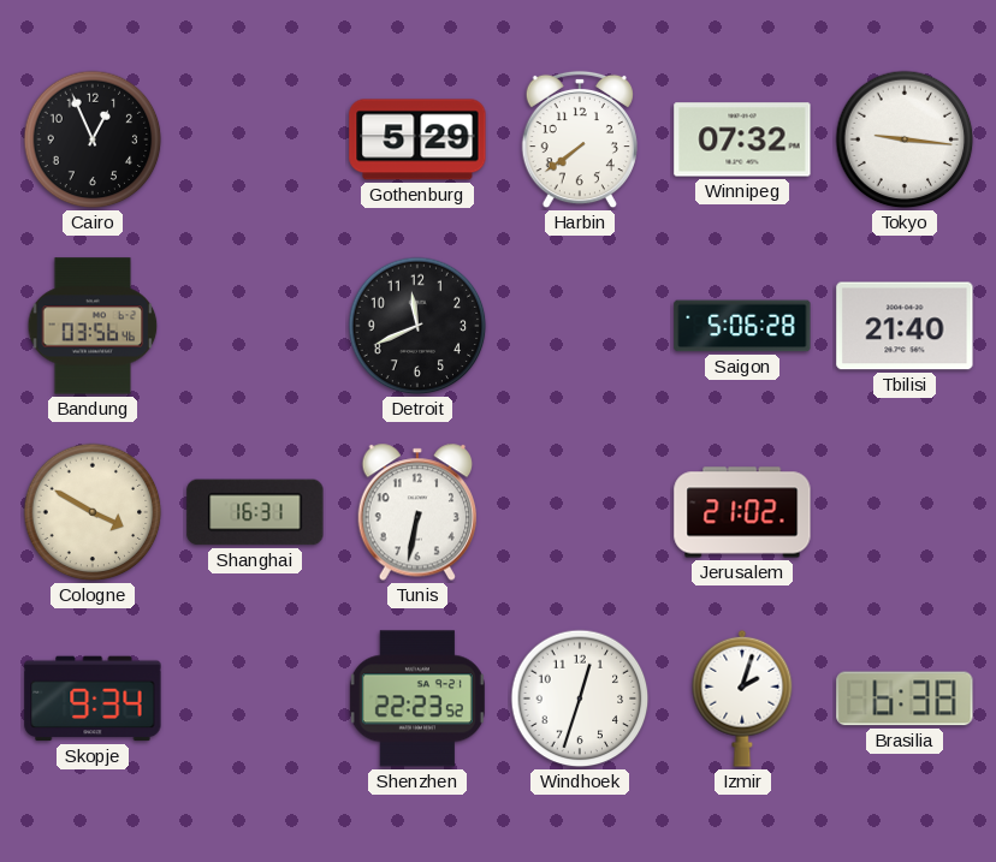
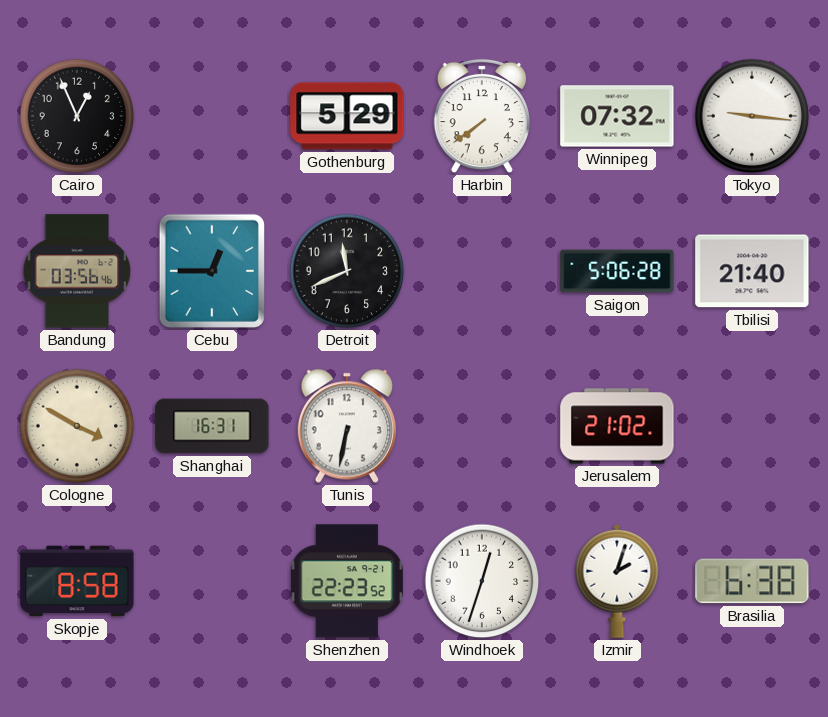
Cebu: none -> 12:45
Skopje: 9:34 -> 8:58
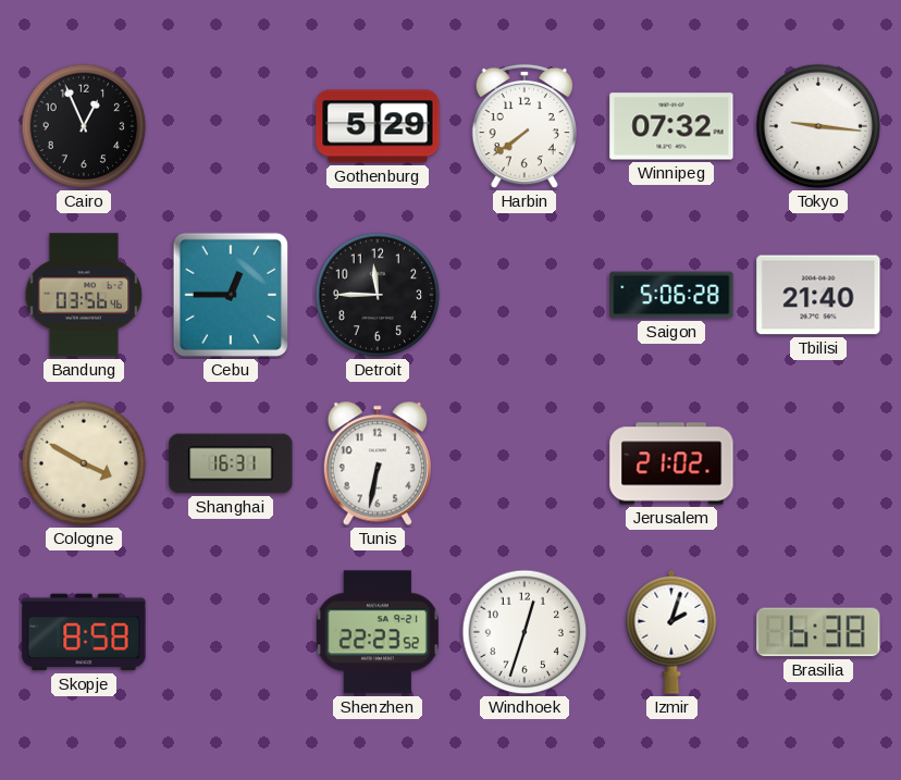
Detroit: 11:41 -> 11:45
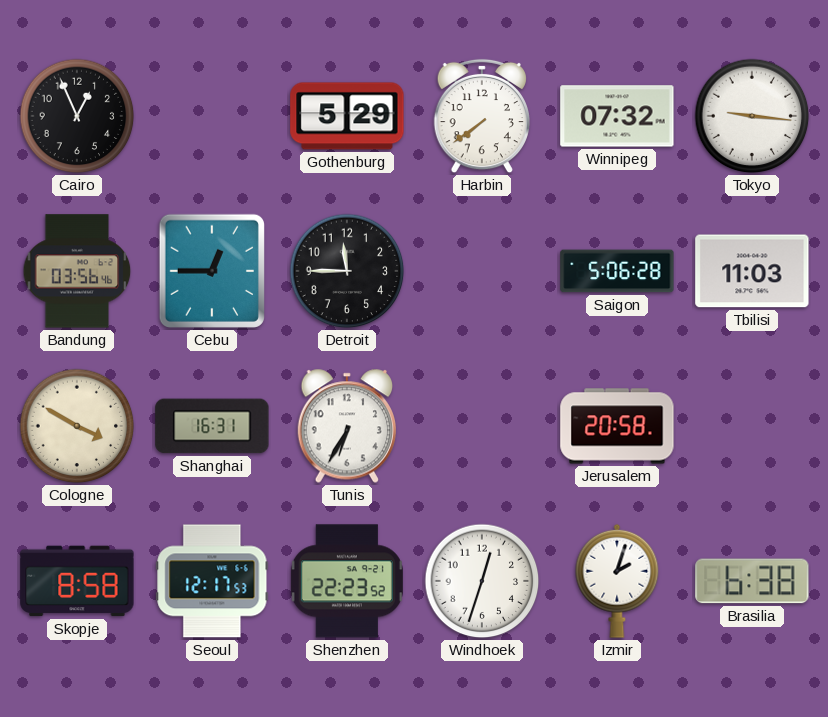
Tbilisi: 21:40 -> 11:03
Tunis: 6:32 -> 6:35
Jerusalem: 21:02 -> 20:58
Seoul: none -> 12:17
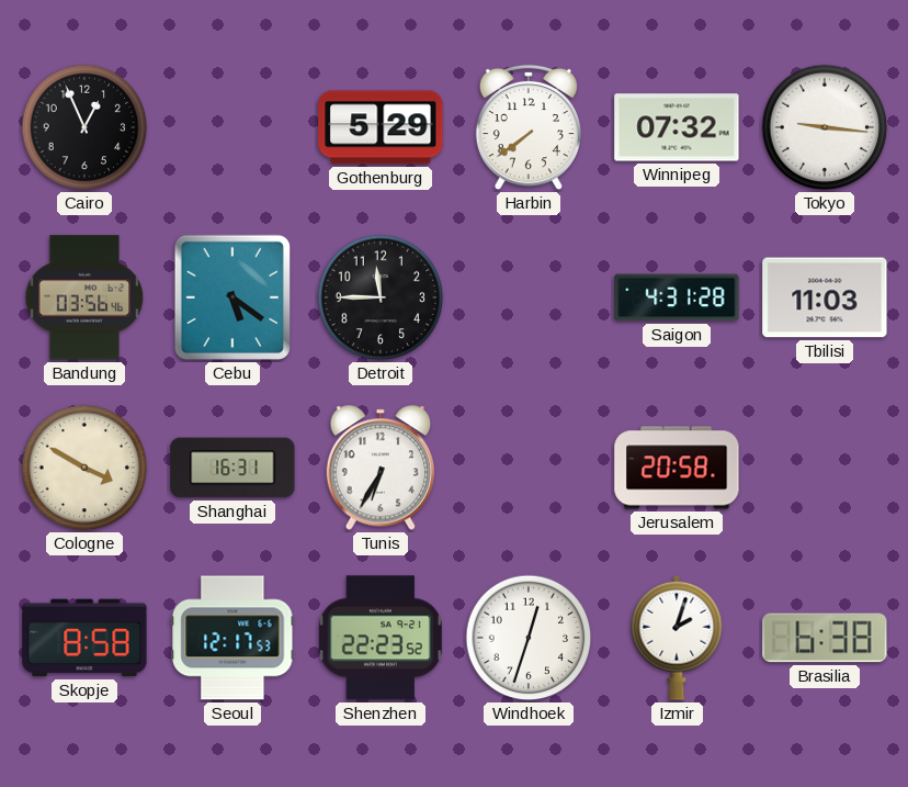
Cebu: 12:45 -> 5:21
Saigon: 5:06 -> 4:31
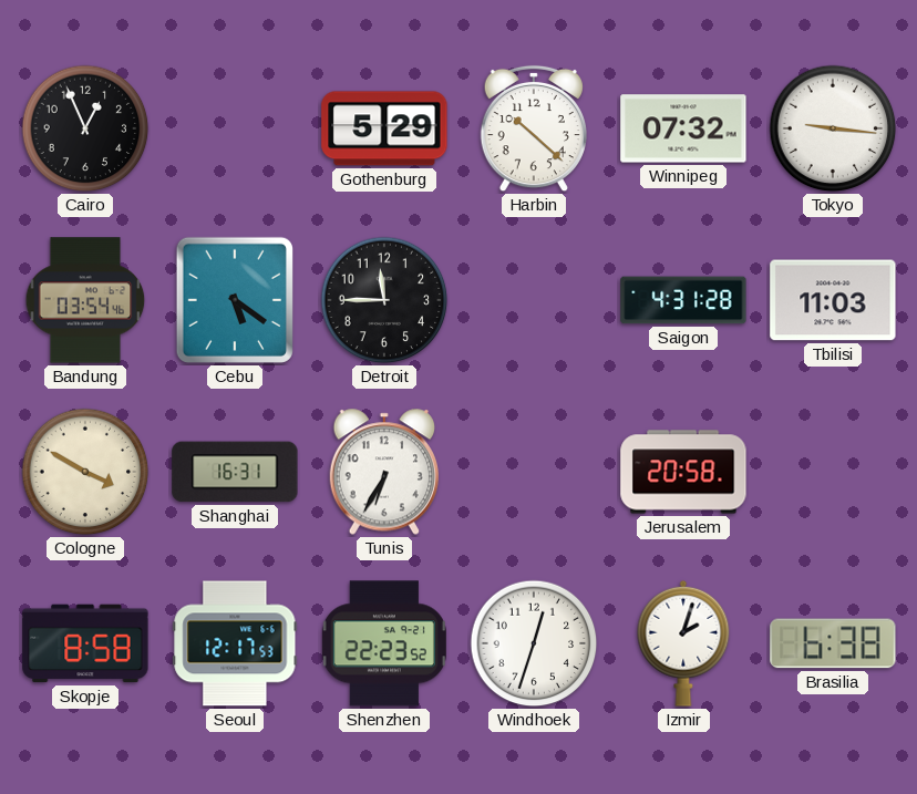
Harbin: 7:39 -> 10:22
Bandung: 03:56 -> 03:54
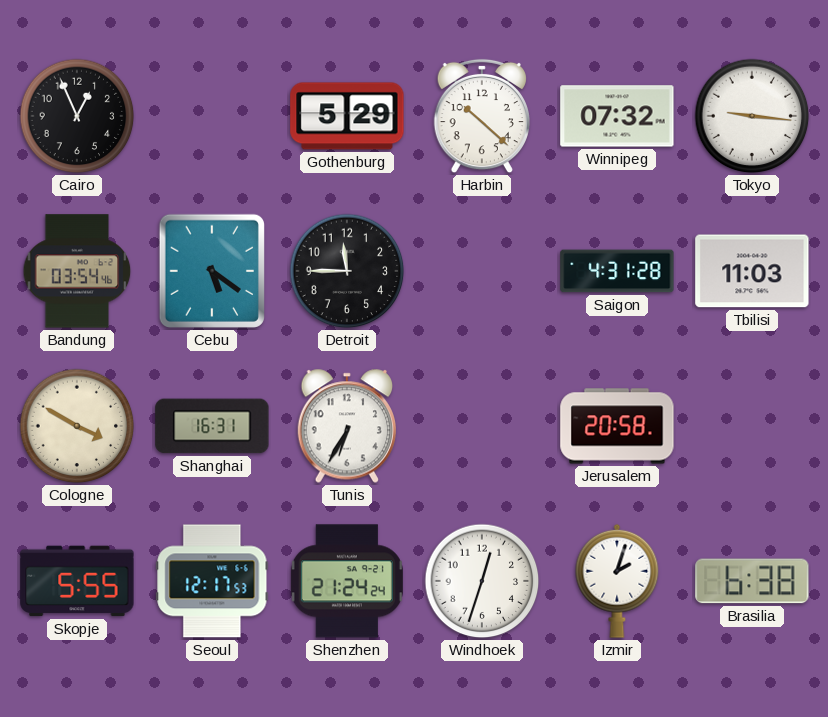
Skopje: 8:58 -> 5:55
Shenzhen: 22:23 -> 21:24
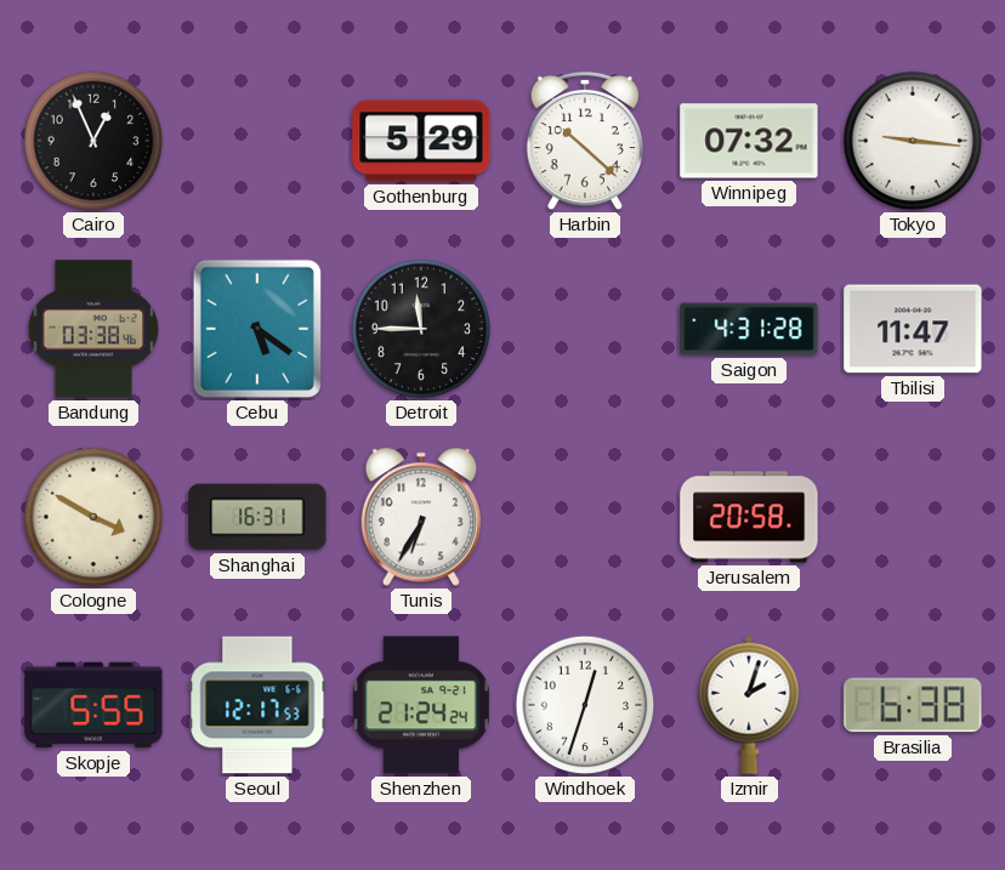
Bandung: 03:54 -> 03:38
Tbilisi: 11:03 -> 11:47
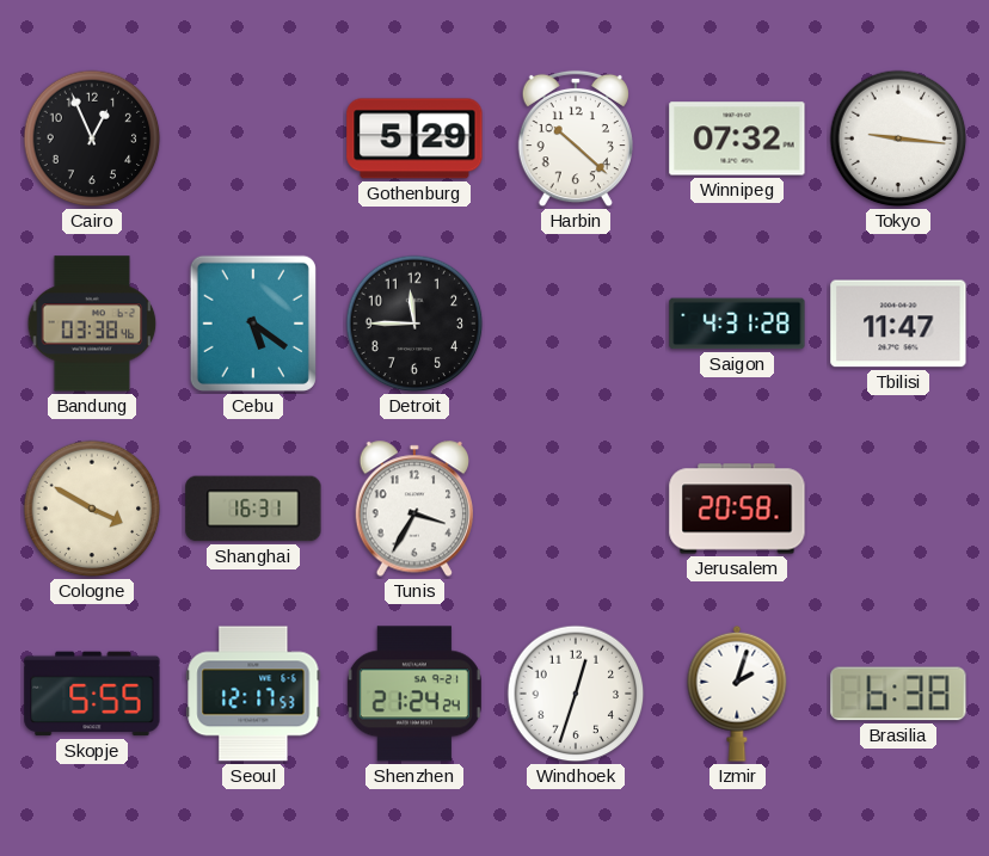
Tunis: 6:35 -> 3:35
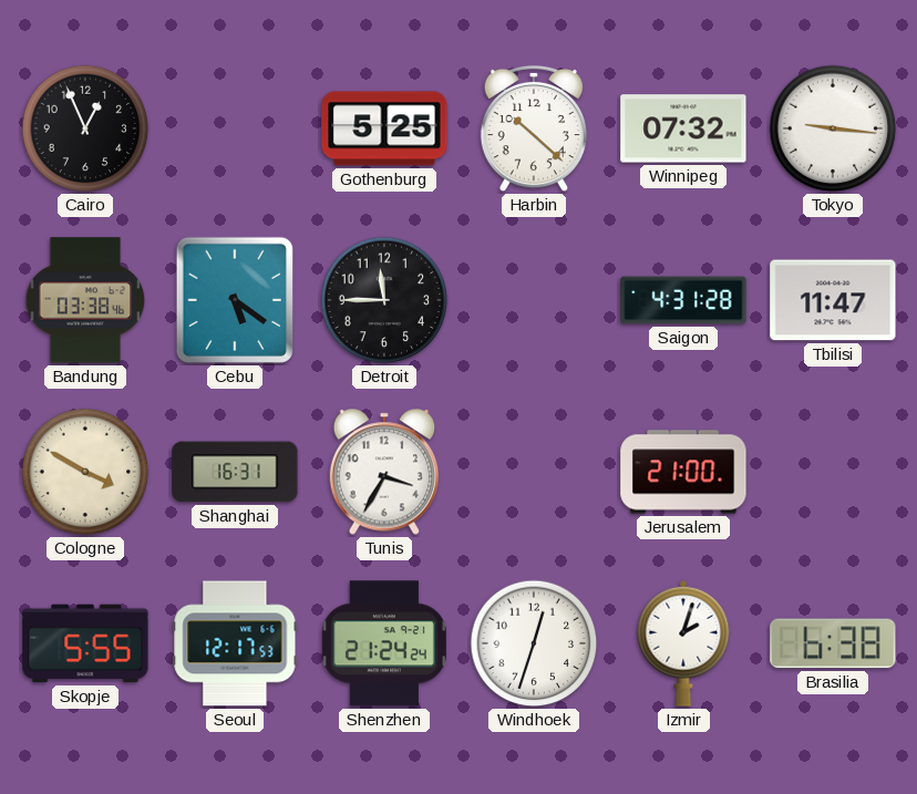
Gothenburg: 5:29 -> 5:25
Jerusalem: 20:58 -> 21:00
